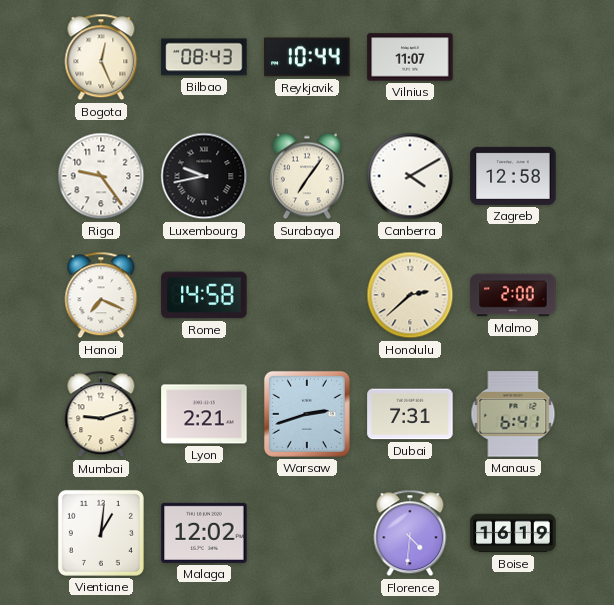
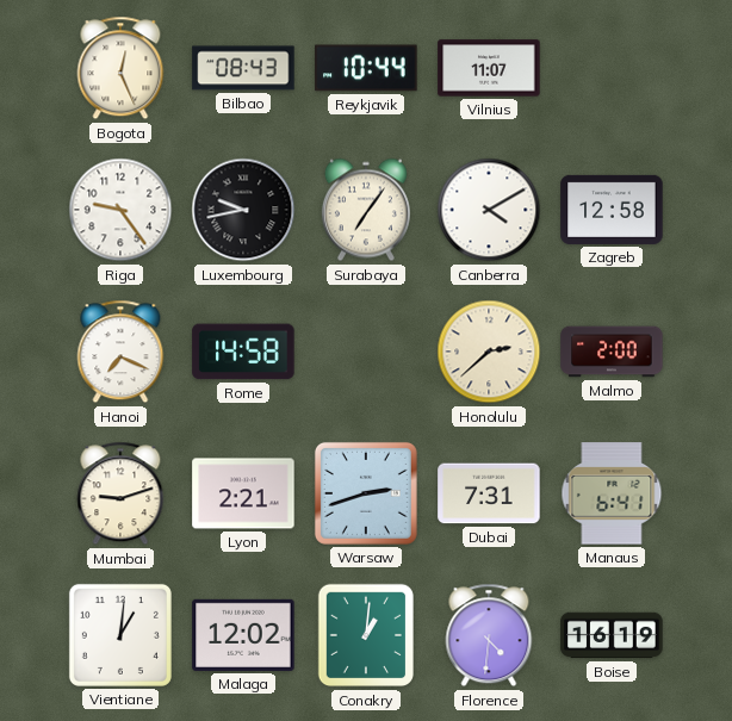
Conakry: none -> 1:01
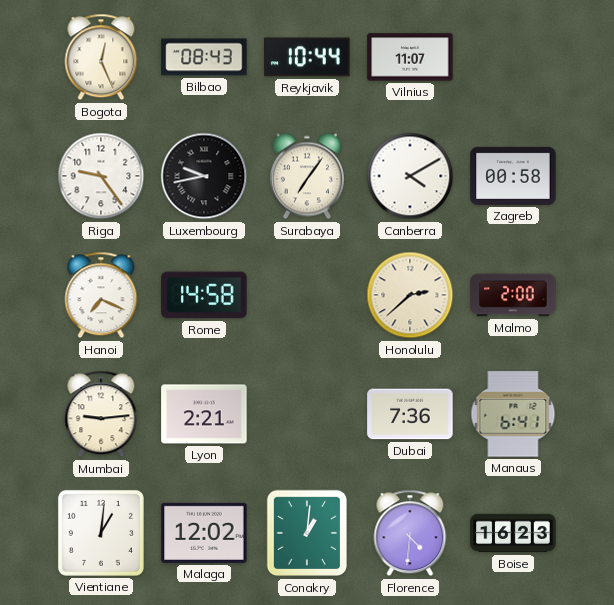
Zagreb: 12:58 -> 00:58
Mumbai: 9:12 -> 9:14
Warsaw: 2:42 -> none
Dubai: 7:31 -> 7:36
Boise: 16:19 -> 16:23
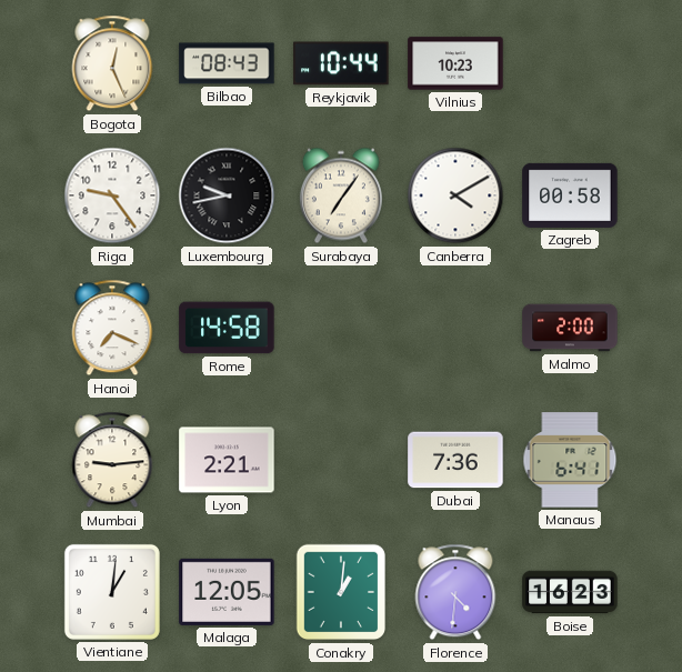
Vilnius: 11:07 -> 10:23
Honolulu: 2:38 -> none
Malaga: 12:02 -> 12:05
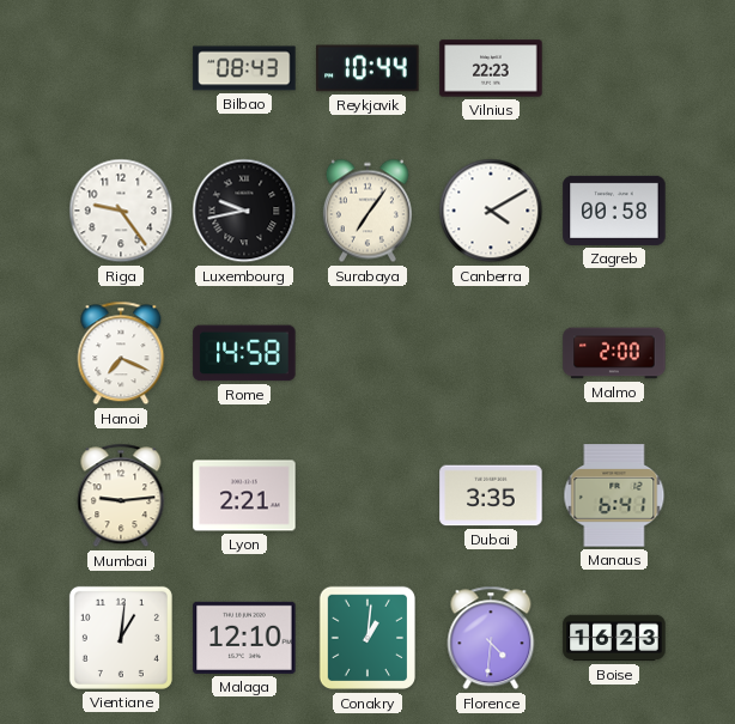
Bogota: 12:26 -> none
Vilnius: 10:23 -> 22:23
Dubai: 7:36 -> 3:35
Malaga: 12:05 -> 12:10
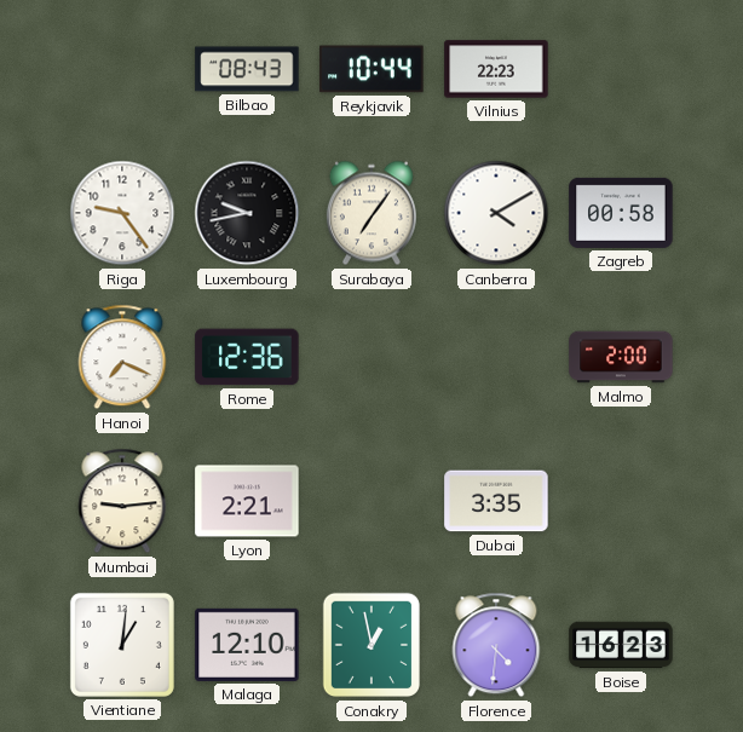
Rome: 14:58 -> 12:36
Manaus: 6:41 -> none
Conakry: 1:01 -> 12:58
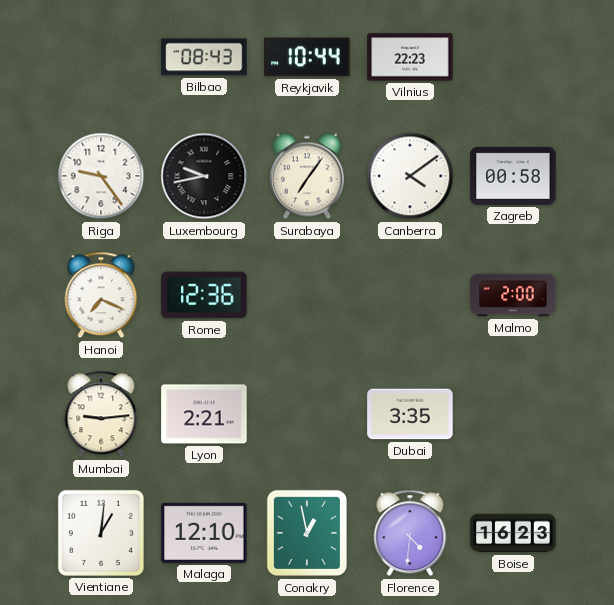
Canberra: 4:10 -> 4:09
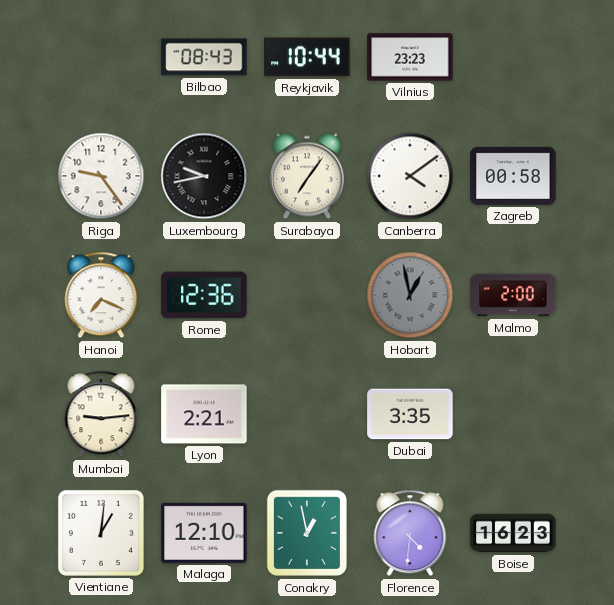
Vilnius: 22:23 -> 23:23
Hobart: none -> 12:58
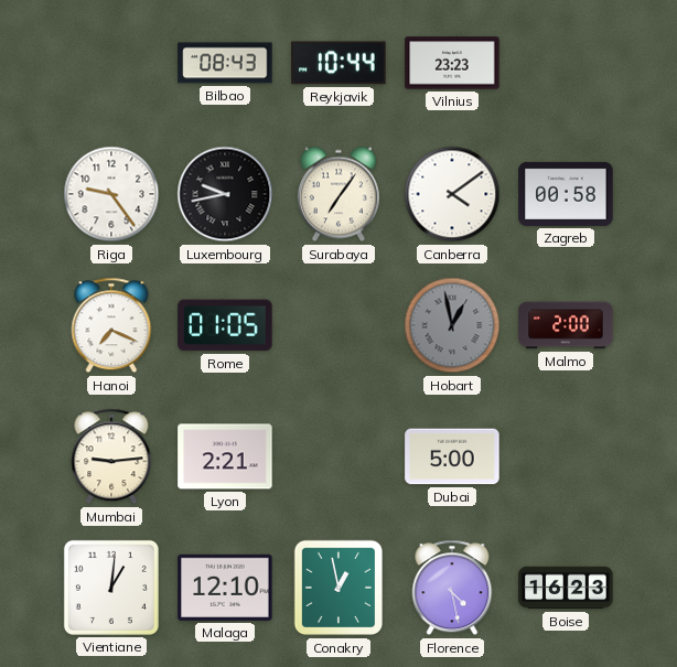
Rome: 12:36 -> 01:05
Dubai: 3:35 -> 5:00
Florence: 4:31 -> 4:28
